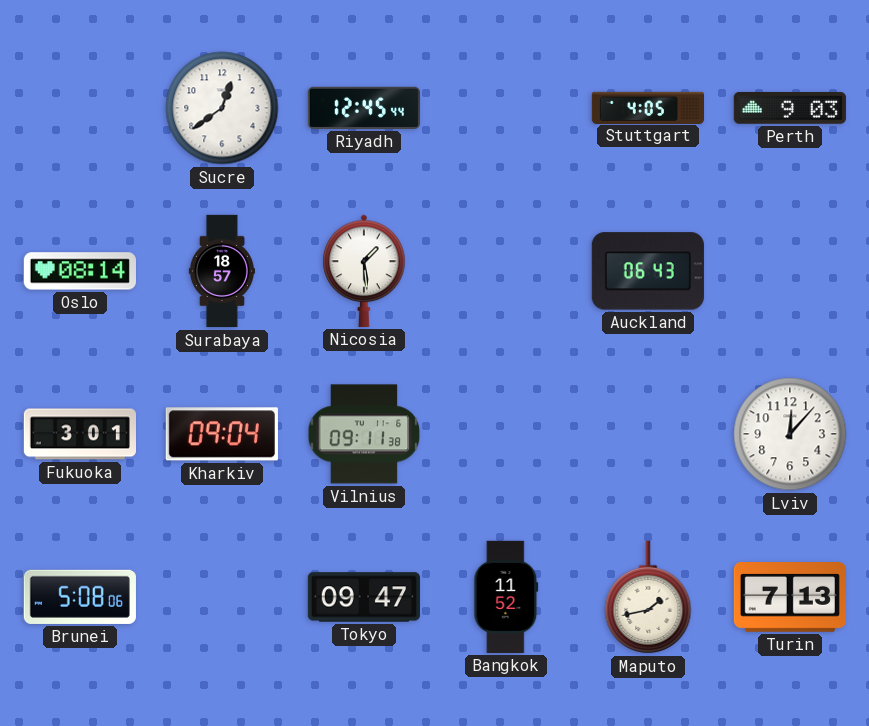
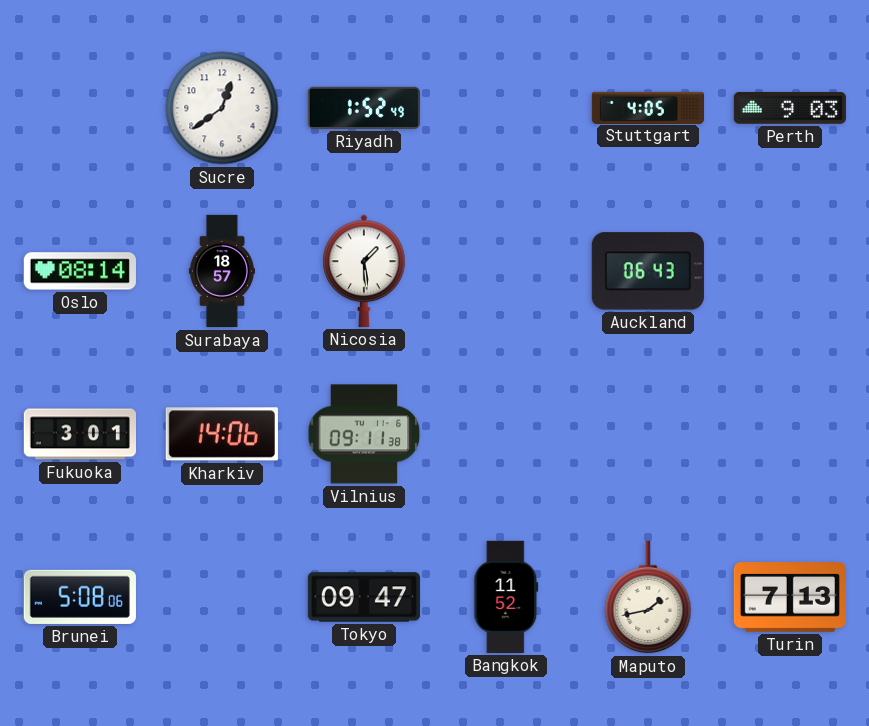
Riyadh: 12:45 -> 1:52
Kharkiv: 09:04 -> 14:06
Lviv: 12:07 -> none
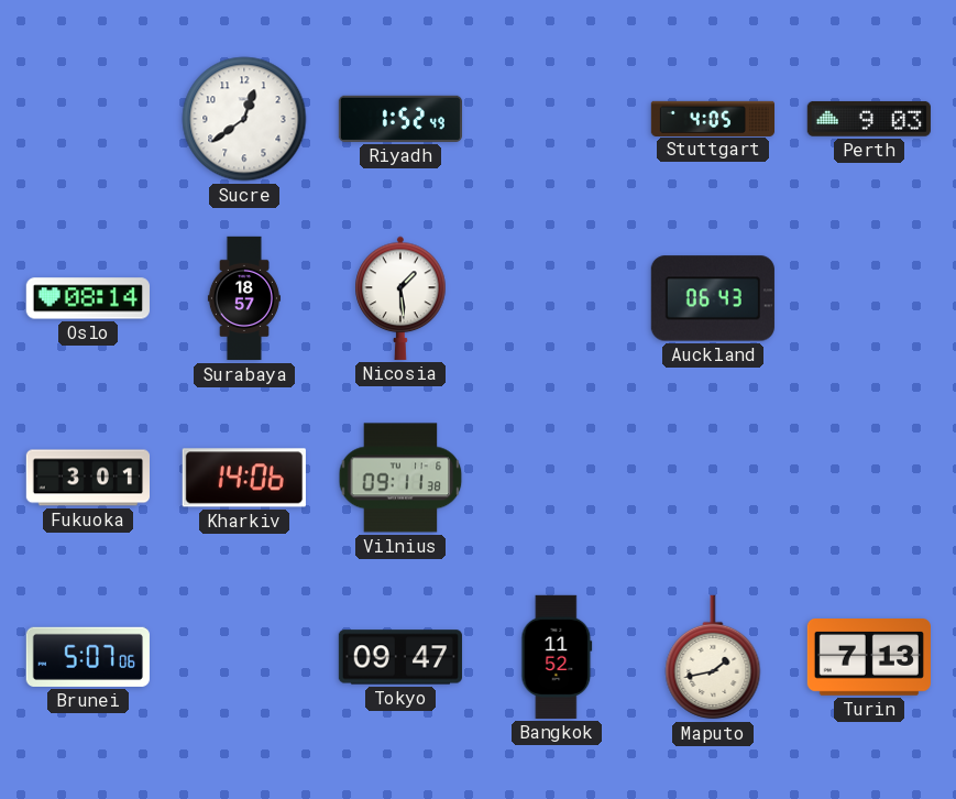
Brunei: 5:08 -> 5:07
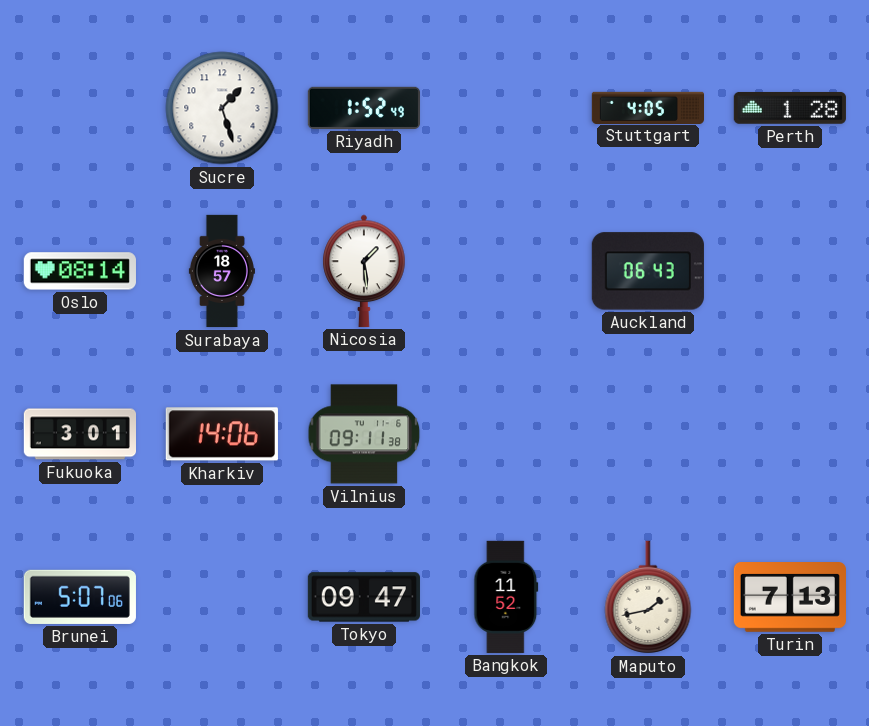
Sucre: 12:39 -> 1:27
Perth: 9:03 -> 1:28
